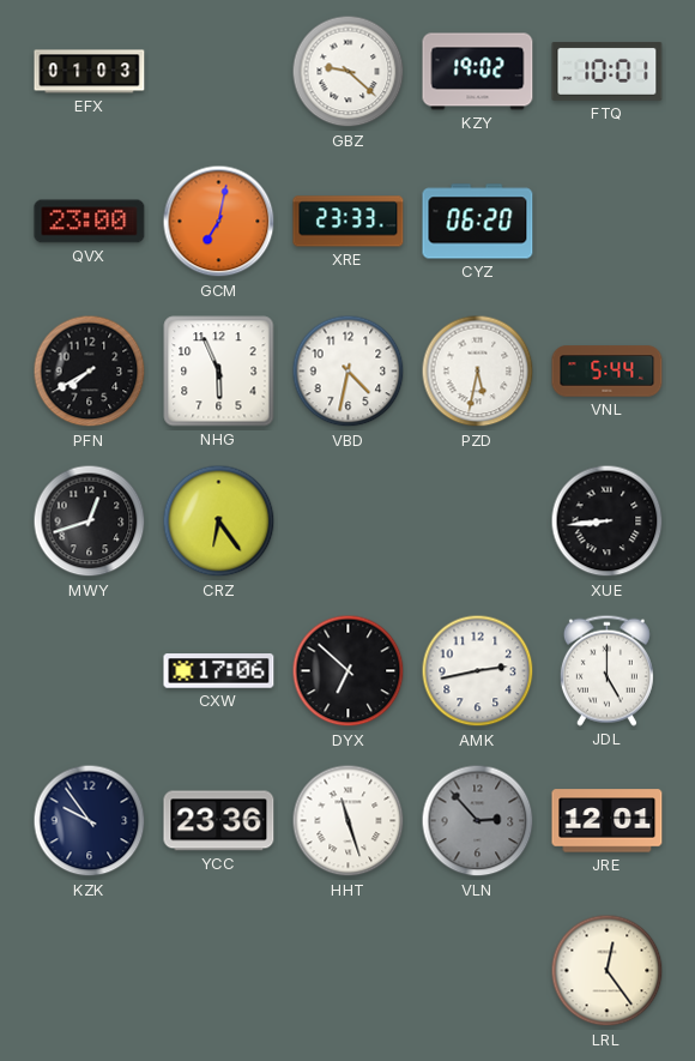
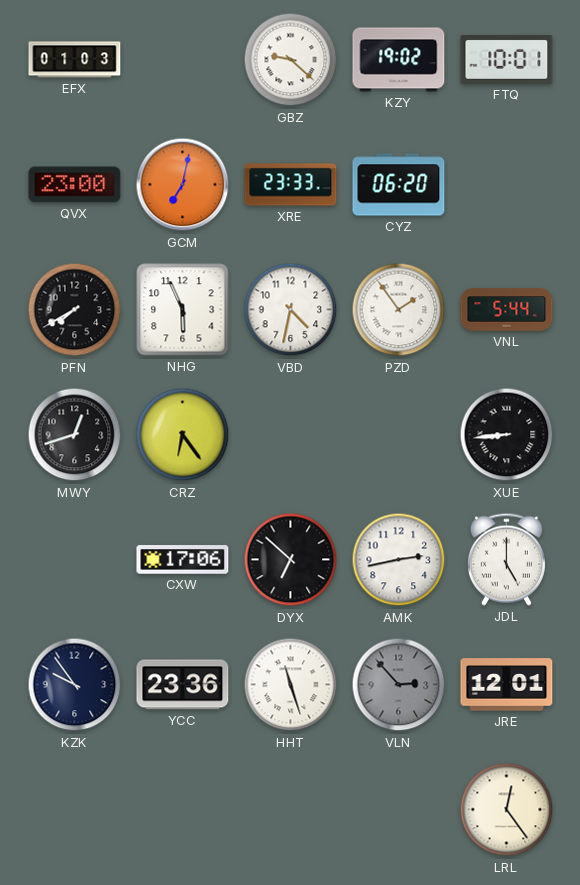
PZD: 5:32 -> 1:54
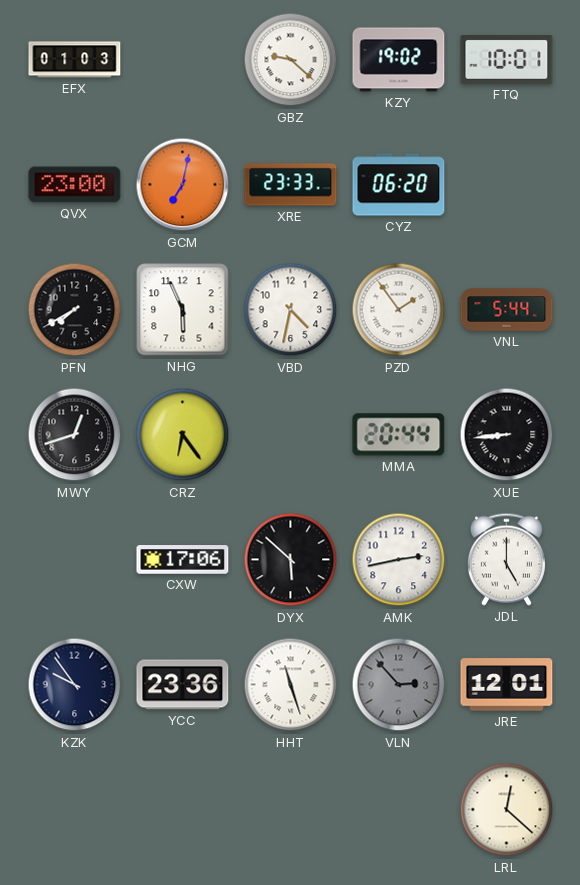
MMA: none -> 20:44
DYX: 6:52 -> 5:52
LRL: 12:24 -> 12:22
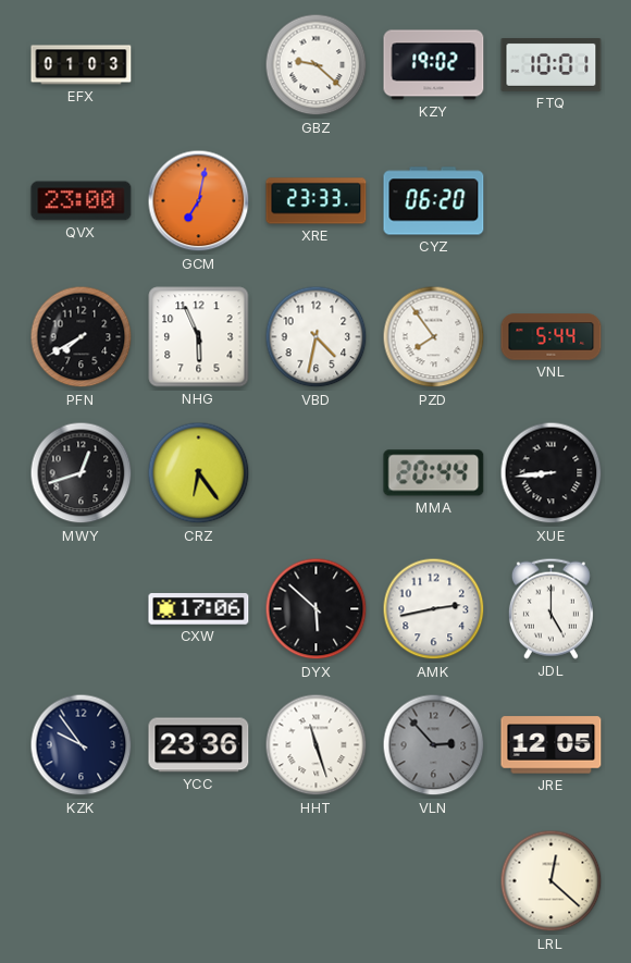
PZD: 1:54 -> 7:54
JRE: 12:01 -> 12:05
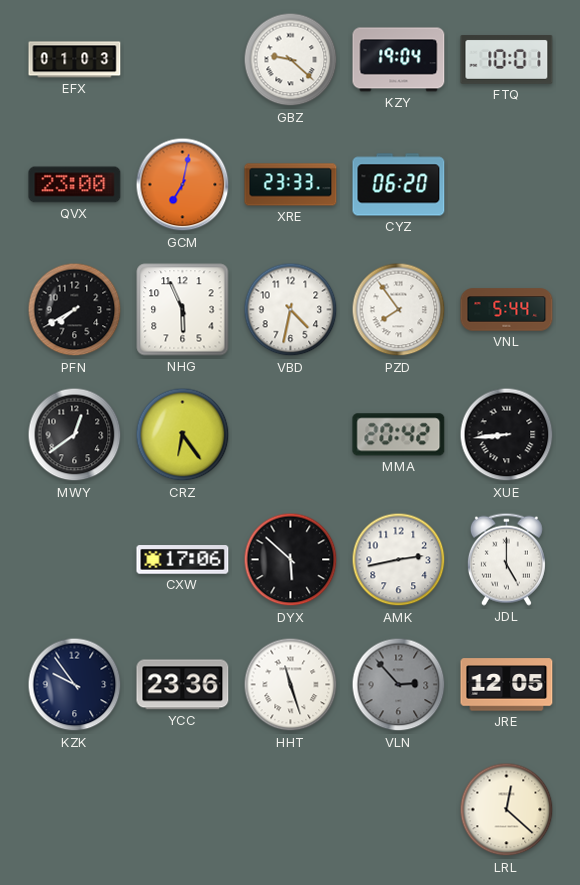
KZY: 19:02 -> 19:04
MWY: 12:42 -> 12:39
MMA: 20:44 -> 20:42
